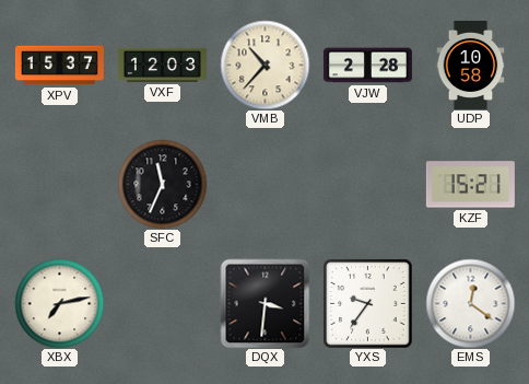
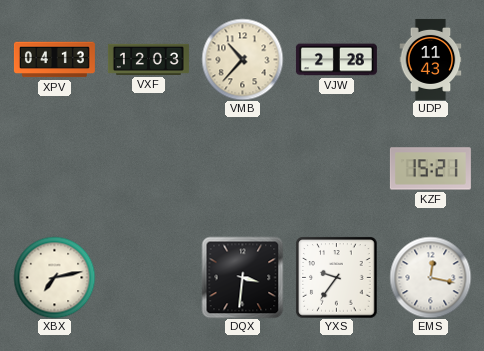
XPV: 15:37 -> 04:13
UDP: 10:58 -> 11:43
SFC: 11:34 -> none
EMS: 12:21 -> 12:17
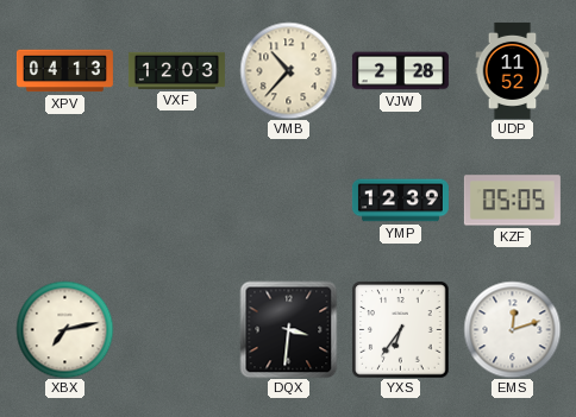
UDP: 11:43 -> 11:52
YMP: none -> 12:39
KZF: 15:21 -> 05:05
YXS: 9:36 -> 6:36
EMS: 12:17 -> 12:12
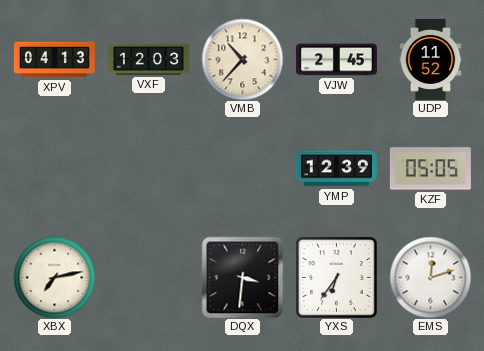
VJW: 2:28 -> 2:45
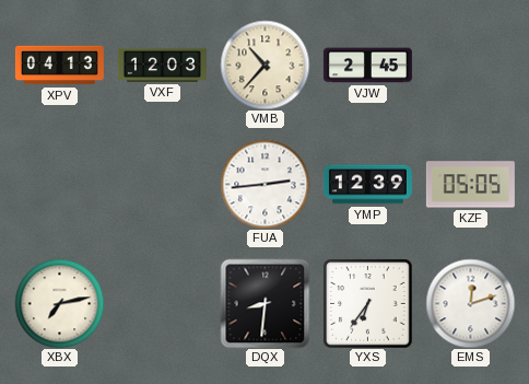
UDP: 11:52 -> none
FUA: none -> 2:44
DQX: 3:31 -> 8:31
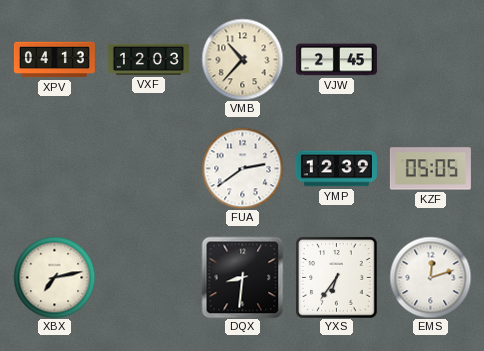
FUA: 2:44 -> 2:39
